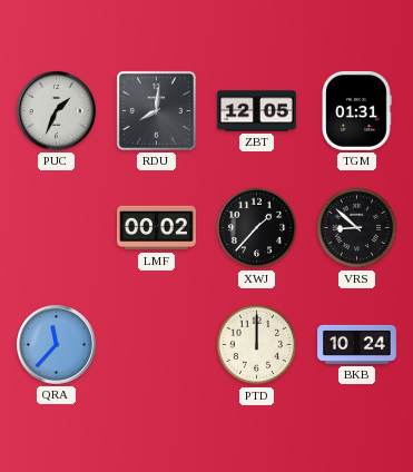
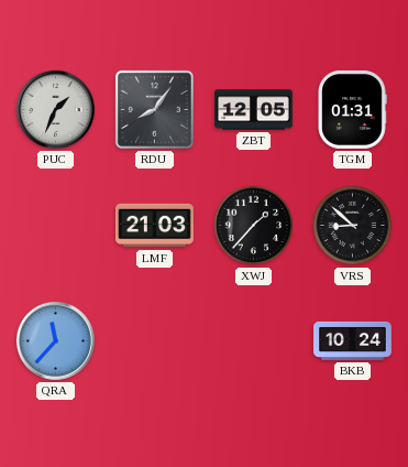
RDU: 8:01 -> 8:06
LMF: 00:02 -> 21:03
PTD: 12:00 -> none
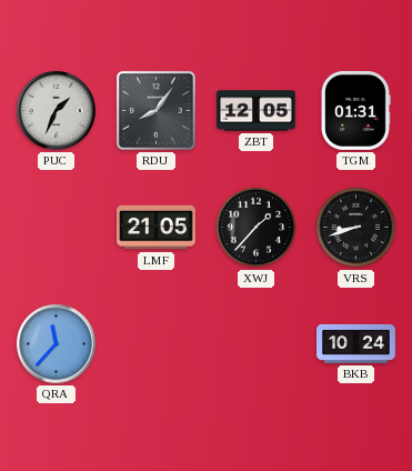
LMF: 21:03 -> 21:05
VRS: 8:52 -> 8:42
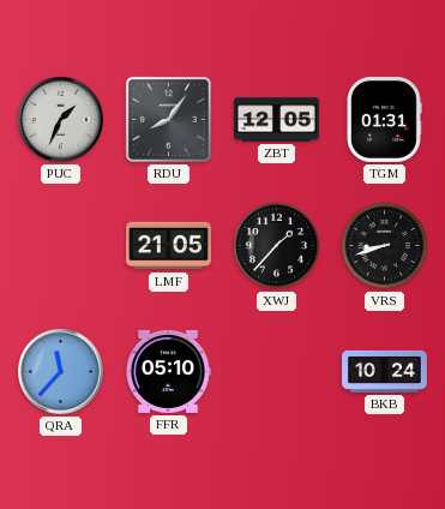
FFR: none -> 05:10
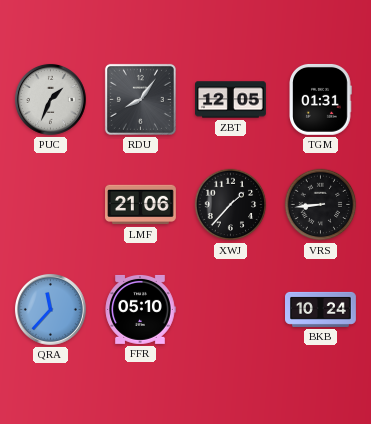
LMF: 21:05 -> 21:06
VRS: 8:42 -> 8:44
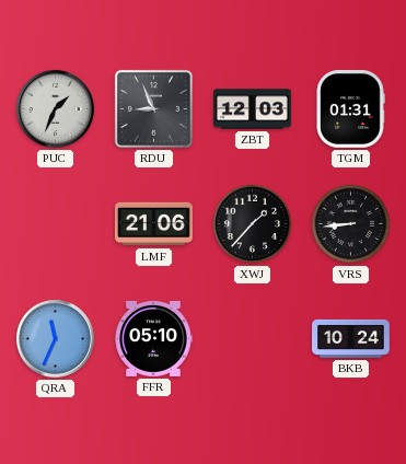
RDU: 8:06 -> 8:56
ZBT: 12:05 -> 12:03
QRA: 11:37 -> 11:34
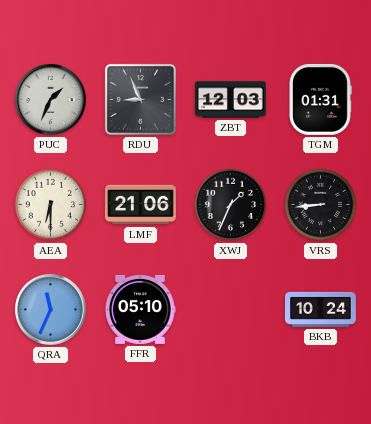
AEA: none -> 6:30
XWJ: 1:37 -> 1:34
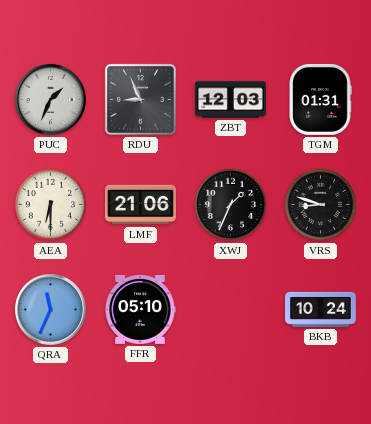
VRS: 8:44 -> 8:48
